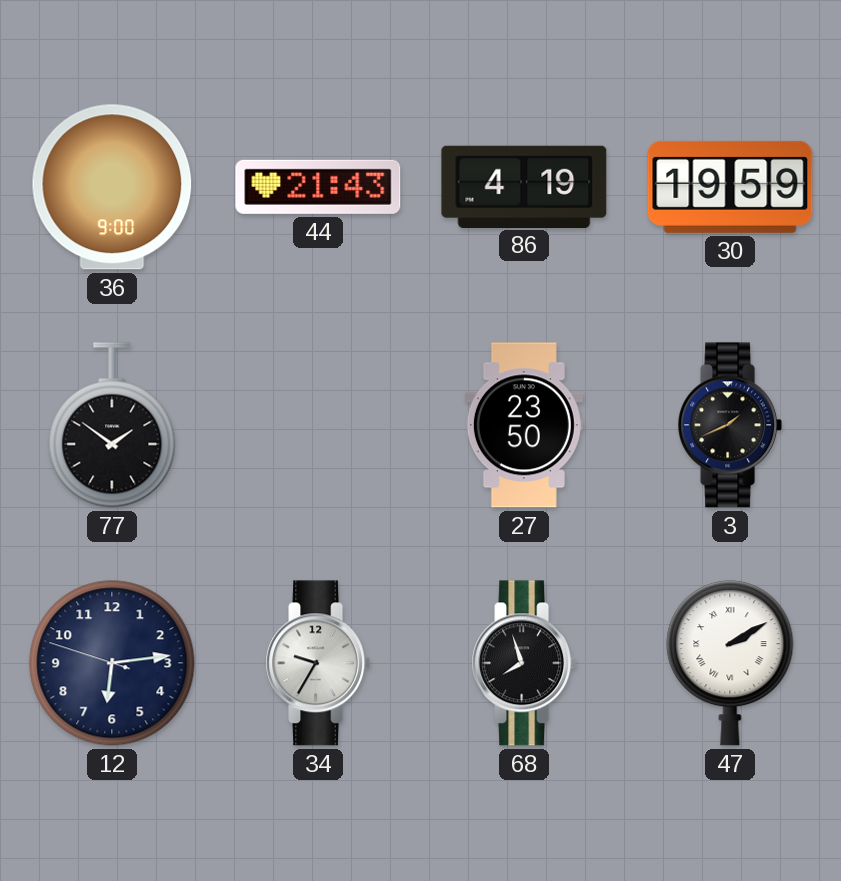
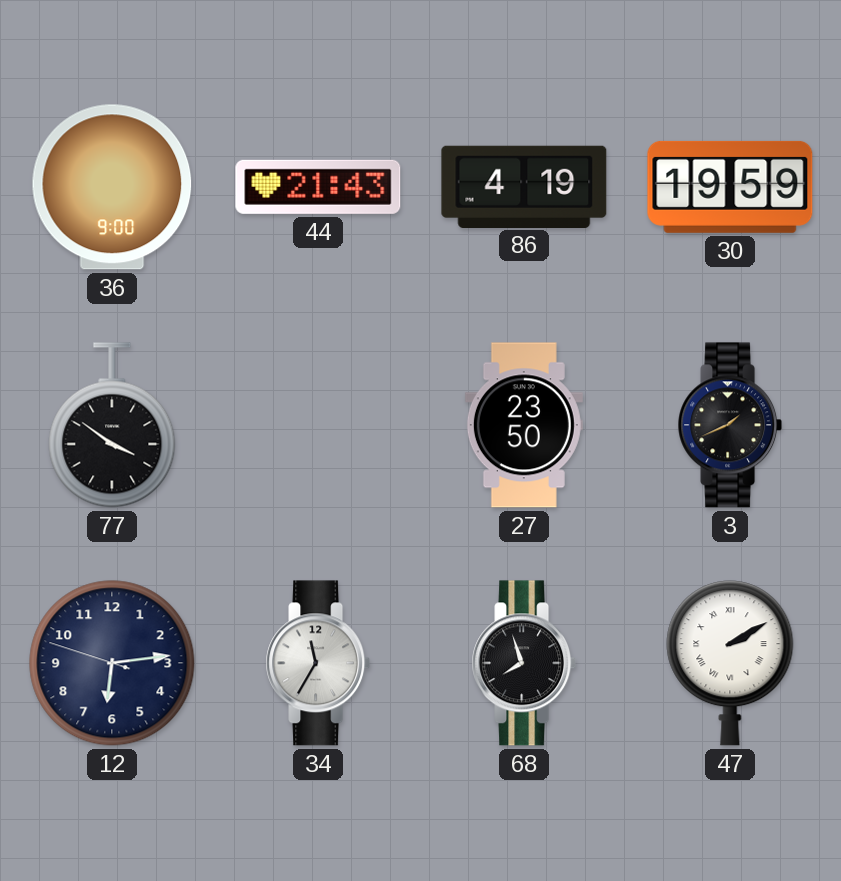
77: 1:51 -> 3:51
34: 9:35 -> 11:35
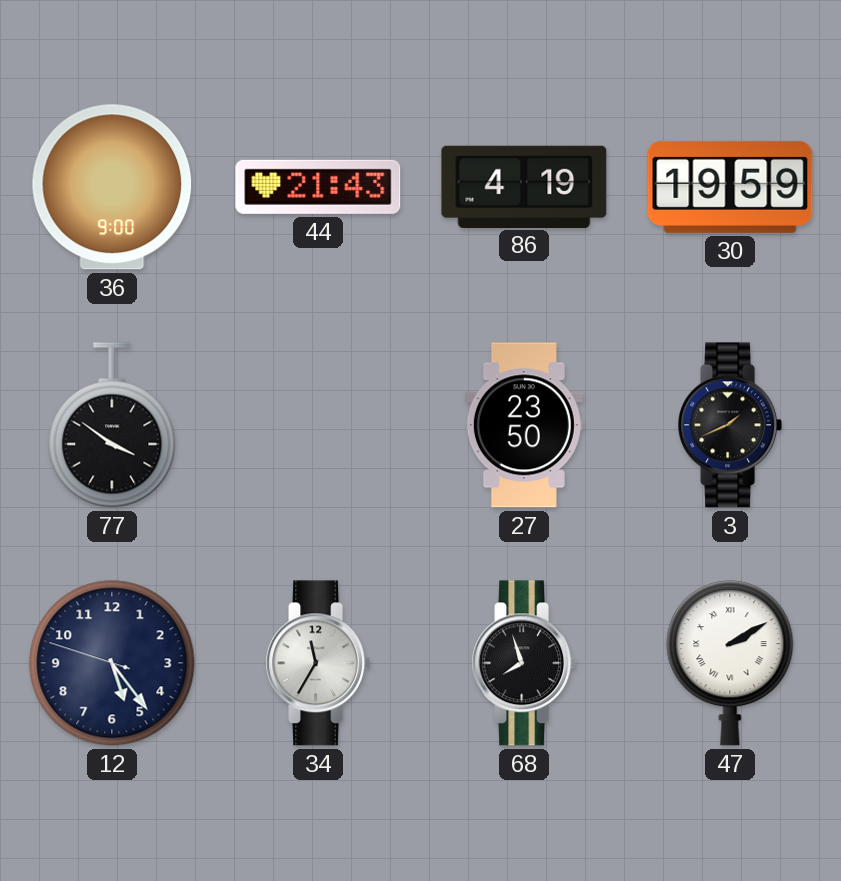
12: 6:13 -> 5:23
